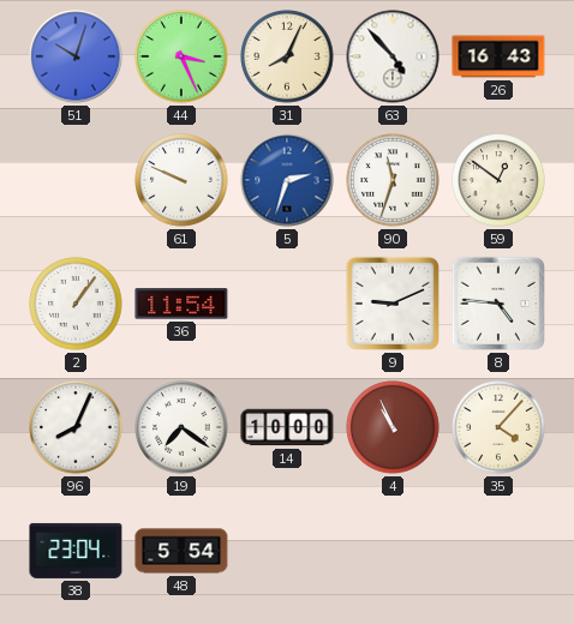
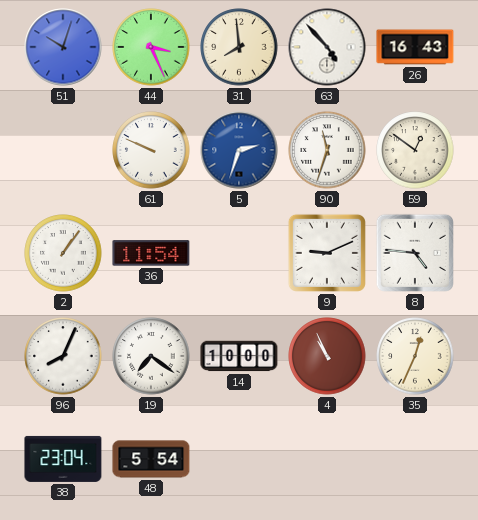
31: 8:04 -> 7:59
35: 4:07 -> 12:34
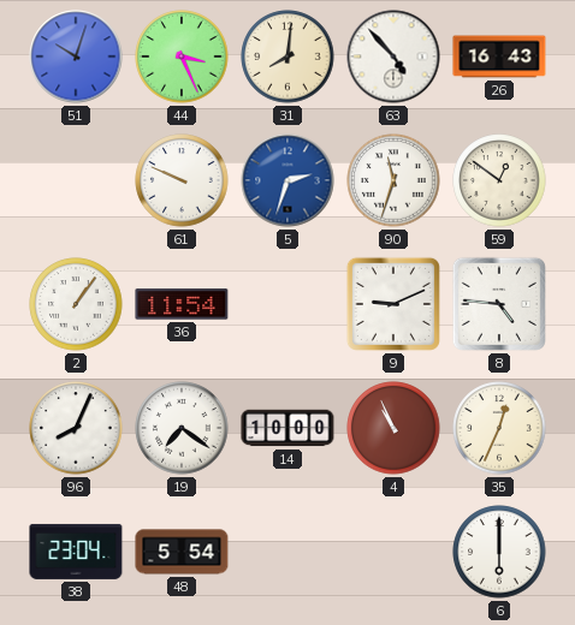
31: 7:59 -> 8:01
6: none -> 6:00
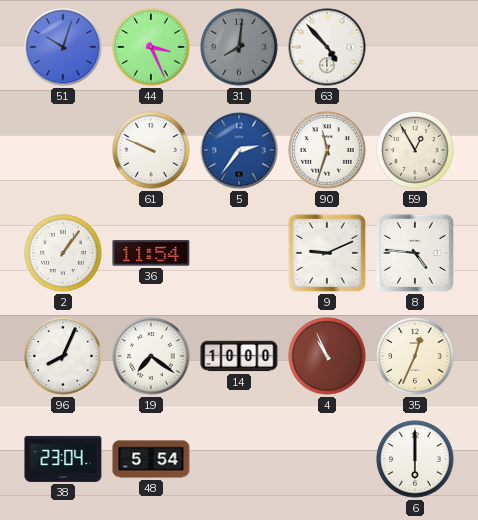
31 dial: cream -> grey
26: 16:43 -> none
5: 2:33 -> 2:36
59: 12:51 -> 12:55
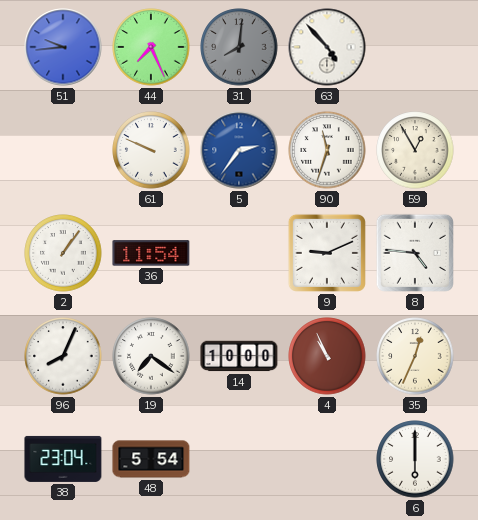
51: 10:03 -> 9:44
44: 3:26 -> 7:26
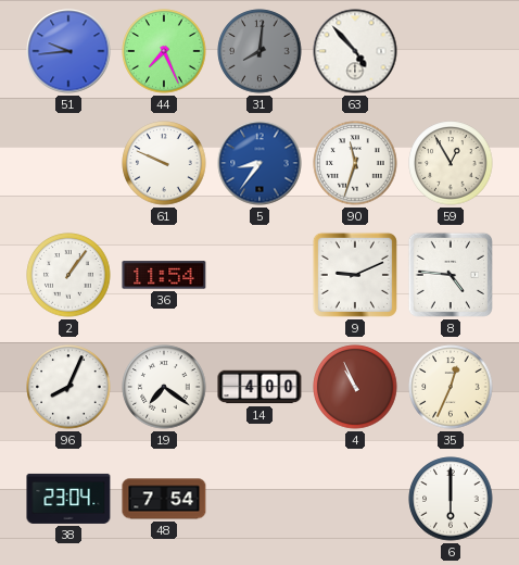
5: 2:36 -> 8:36
14: 10:00 -> 4:00
48: 5:54 -> 7:54
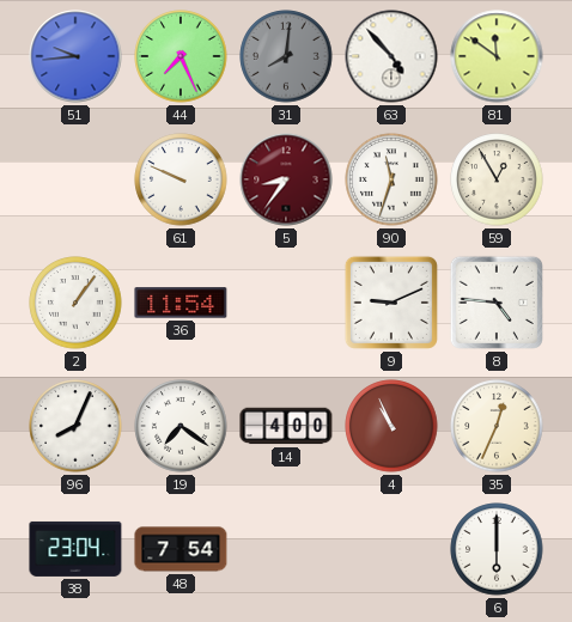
81: none -> 11:51
5 dial: blue -> burgundy
